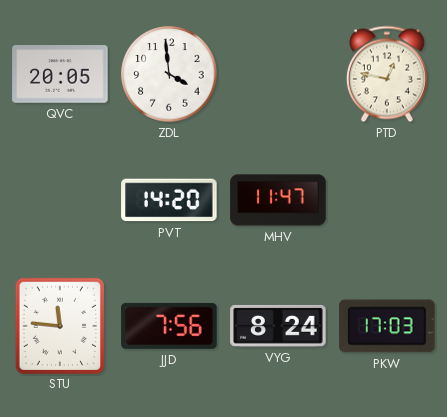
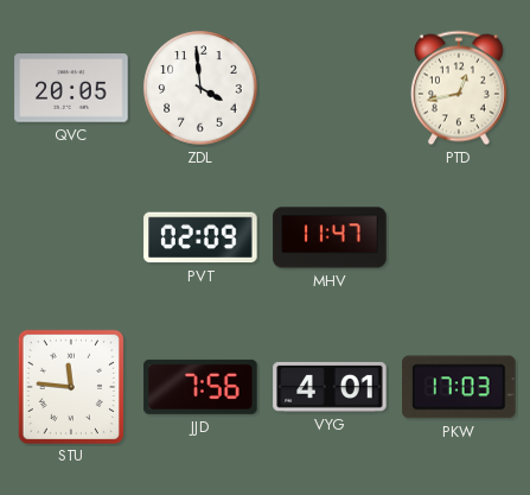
PTD: 12:47 -> 12:43
PVT: 14:20 -> 02:09
VYG: 8:24 -> 4:01
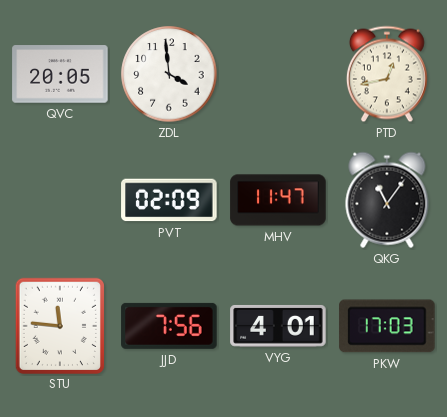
QKG: none -> 11:06
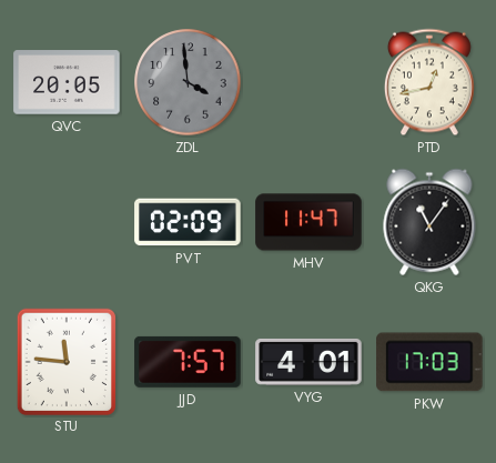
ZDL dial: white -> grey
JJD: 7:56 -> 7:57
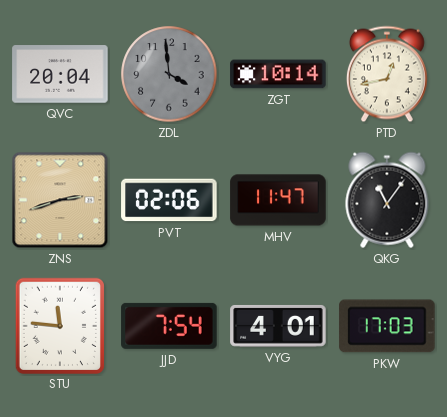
QVC: 20:05 -> 20:04
ZGT: none -> 10:14
ZNS: none -> 2:42
PVT: 02:09 -> 02:06
JJD: 7:57 -> 7:54
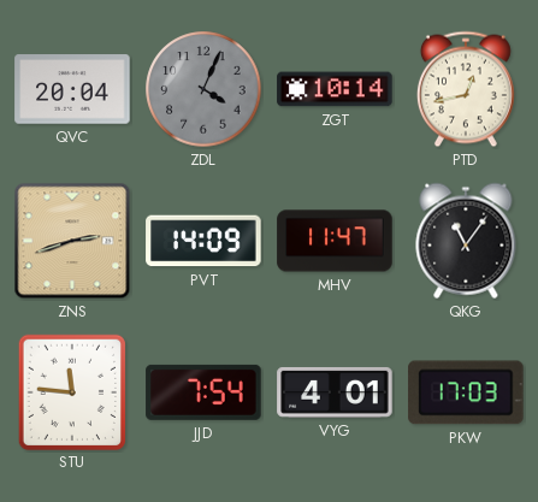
ZDL: 3:59 -> 4:04
PVT: 02:06 -> 14:09
